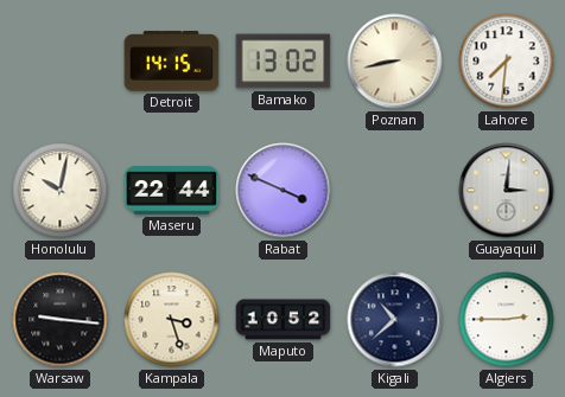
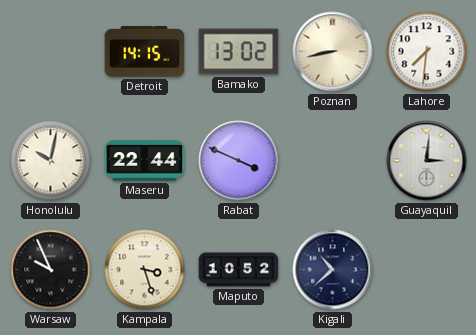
Warsaw: 9:16 -> 9:56
Algiers: 2:45 -> none
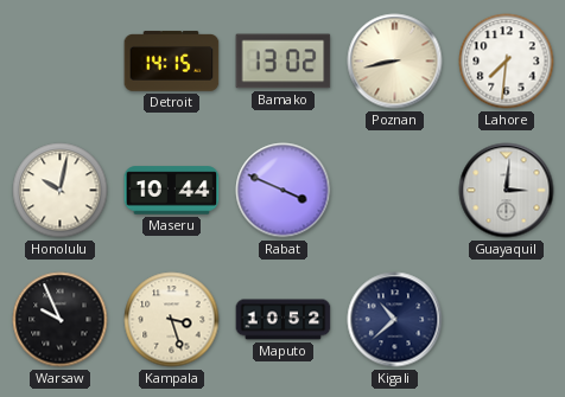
Maseru: 22:44 -> 10:44
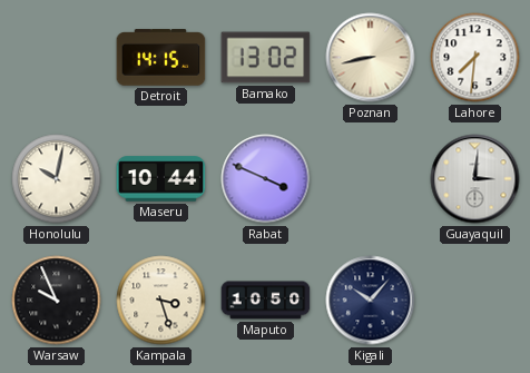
Maputo: 10:52 -> 10:50
Kigali: 10:38 -> 10:07
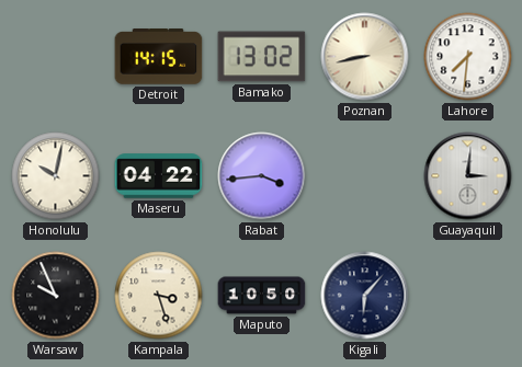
Maseru: 10:44 -> 04:22
Rabat: 3:49 -> 3:44
Kigali: 10:07 -> 6:07
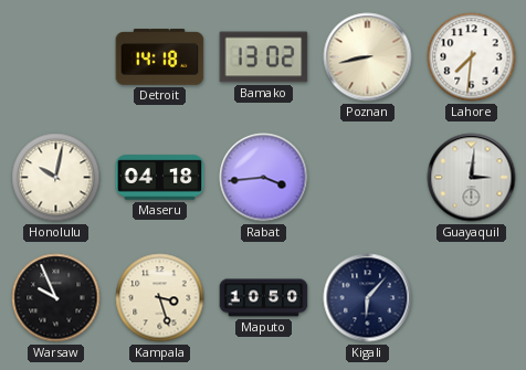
Detroit: 14:15 -> 14:18
Maseru: 04:22 -> 04:18
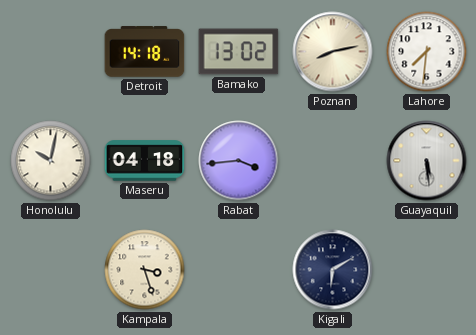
Poznan: 8:43 -> 8:13
Guayaquil: 3:01 -> 5:29
Warsaw: 9:56 -> none
Maputo: 10:50 -> none
Kigali: 6:07 -> 6:10
